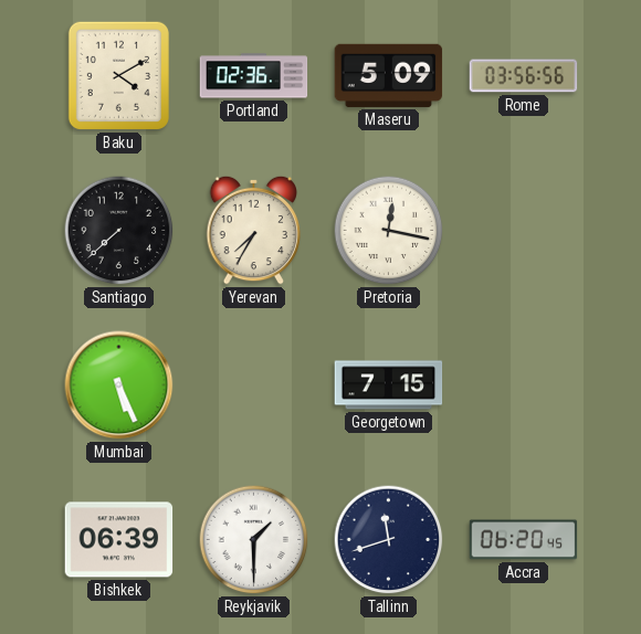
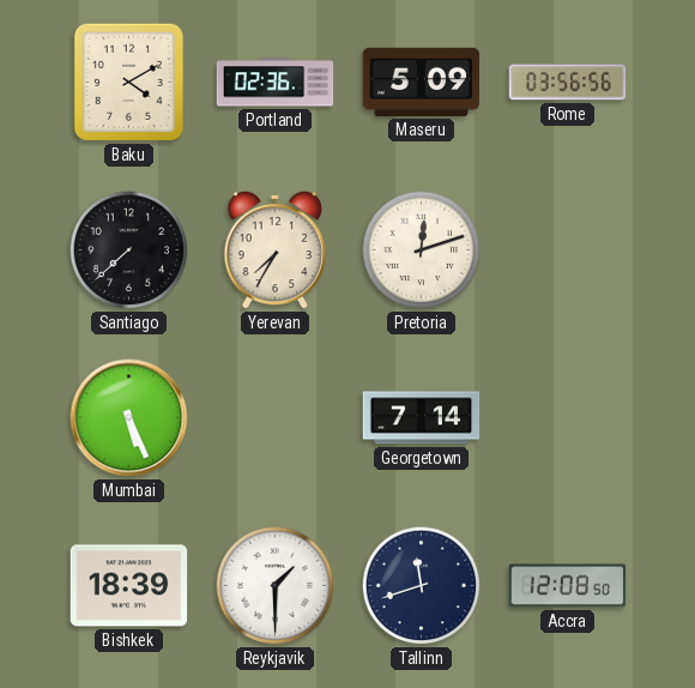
Pretoria: 12:17 -> 12:12
Georgetown: 7:15 -> 7:14
Bishkek: 06:39 -> 18:39
Accra: 06:20 -> 12:08
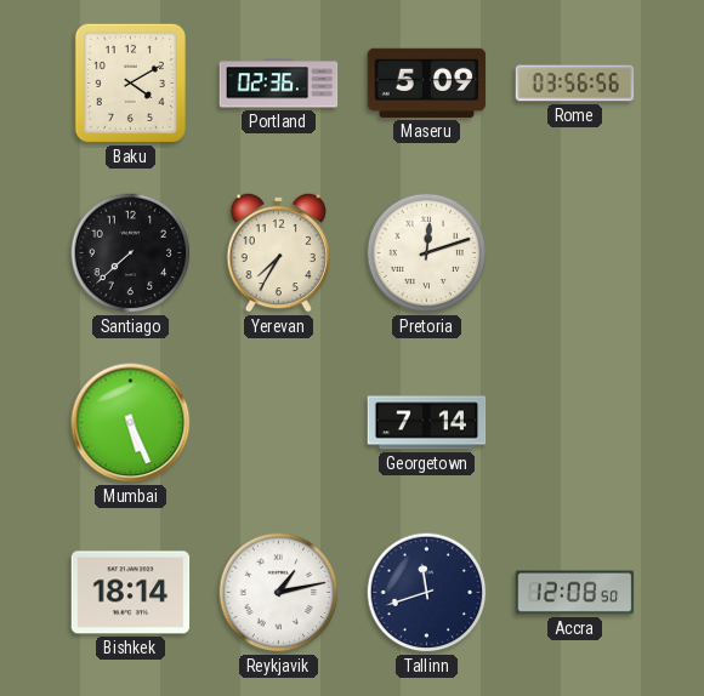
Bishkek: 18:39 -> 18:14
Reykjavik: 1:30 -> 1:13
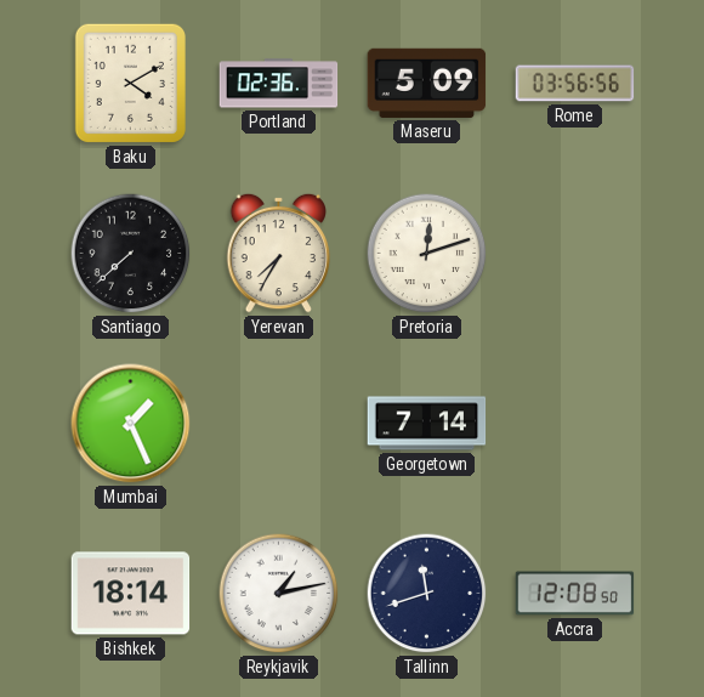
Mumbai: 5:26 -> 1:26
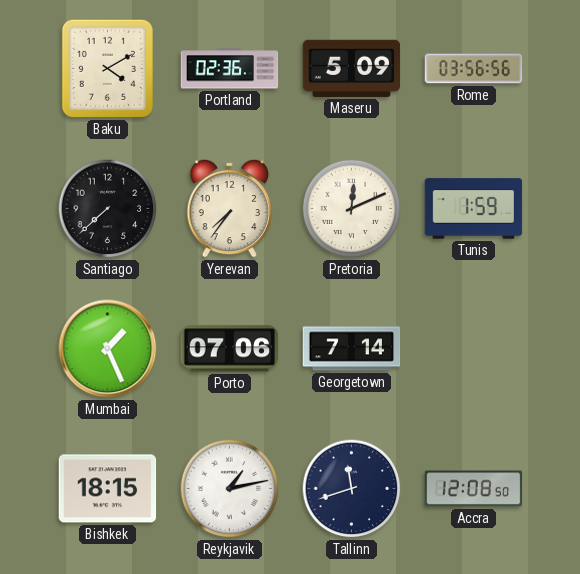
Yerevan: 7:35 -> 7:36
Pretoria: 12:12 -> 12:11
Tunis: none -> 1:59
Porto: none -> 07:06
Bishkek: 18:14 -> 18:15
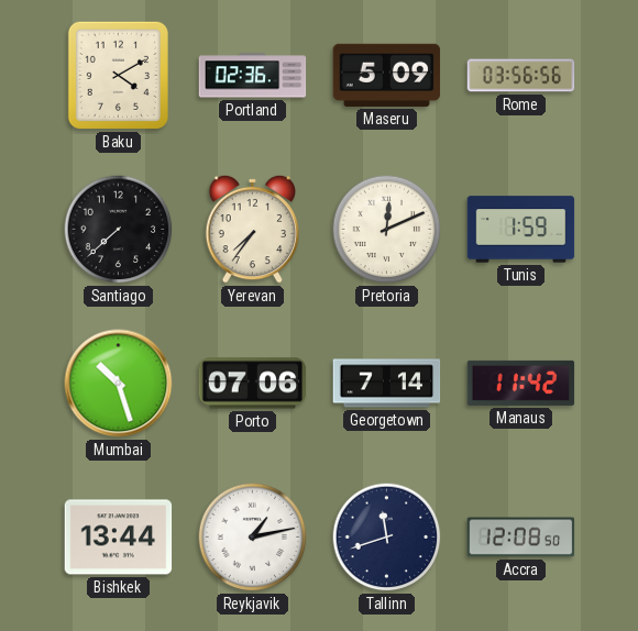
Mumbai: 1:26 -> 10:27
Manaus: none -> 11:42
Bishkek: 18:15 -> 13:44
